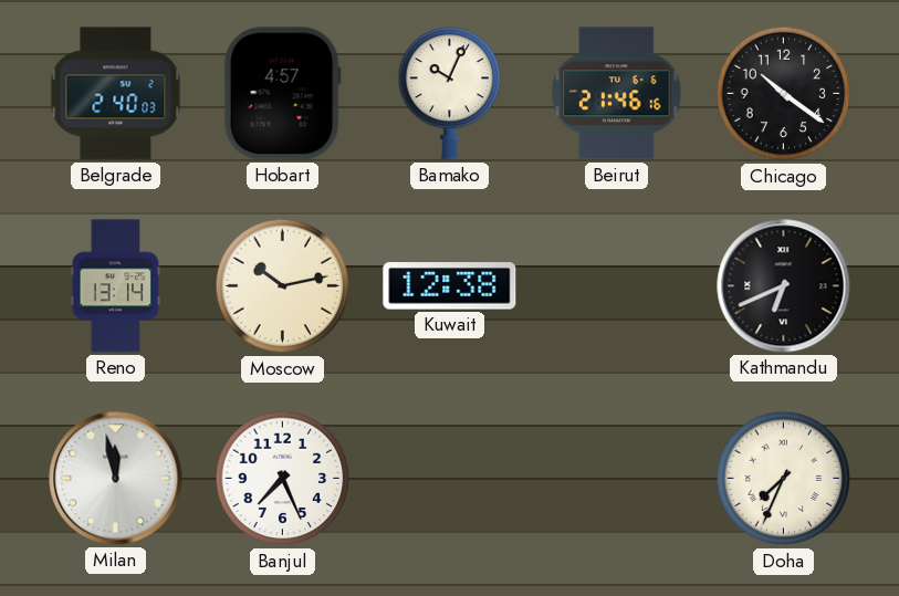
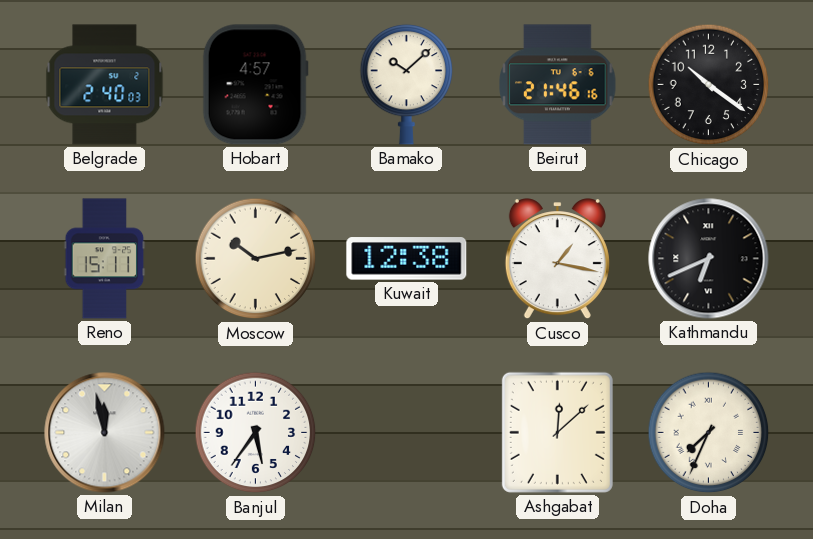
Bamako: 10:04 -> 10:08
Reno: 13:14 -> 15:11
Cusco: none -> 1:17
Banjul: 7:26 -> 5:36
Ashgabat: none -> 12:08
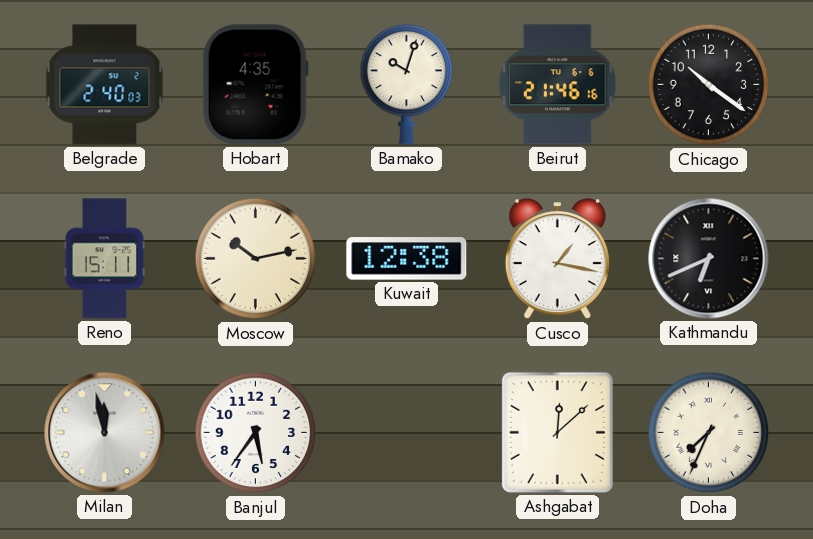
Hobart: 4:57 -> 4:35
Bamako: 10:08 -> 10:03
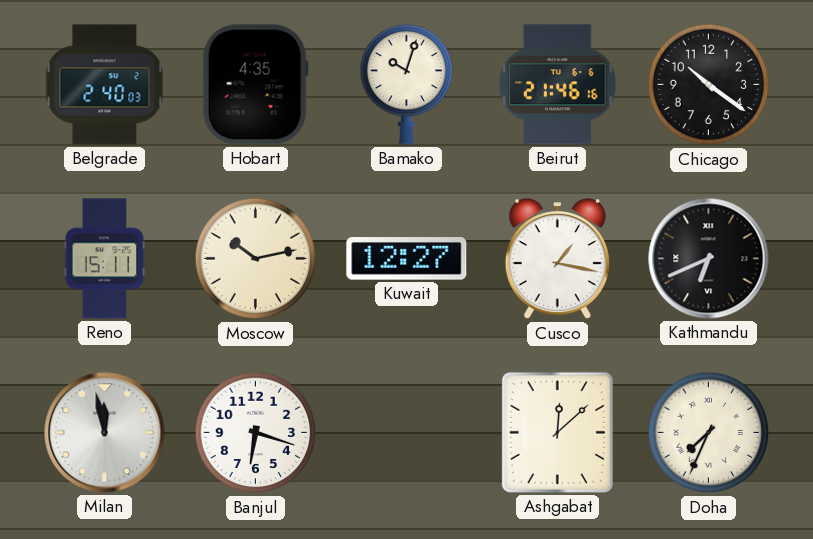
Kuwait: 12:38 -> 12:27
Banjul: 5:36 -> 6:18
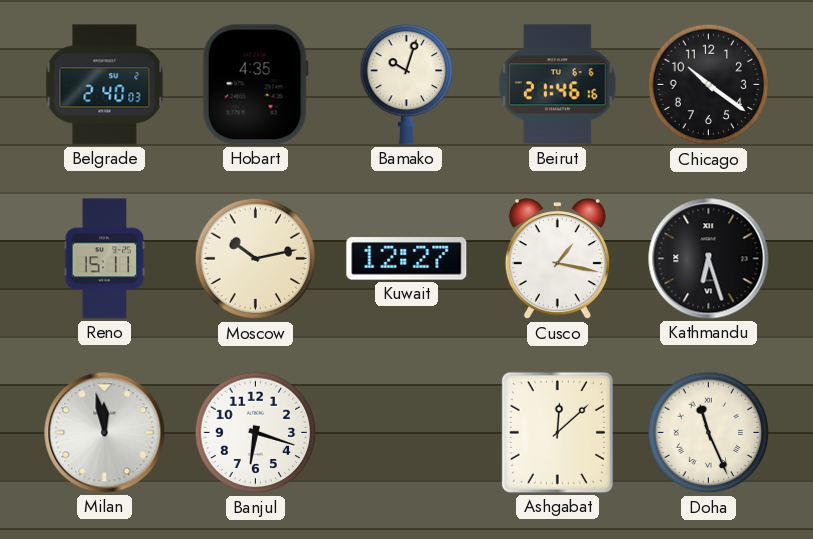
Kathmandu: 6:41 -> 6:27
Doha: 7:34 -> 11:26
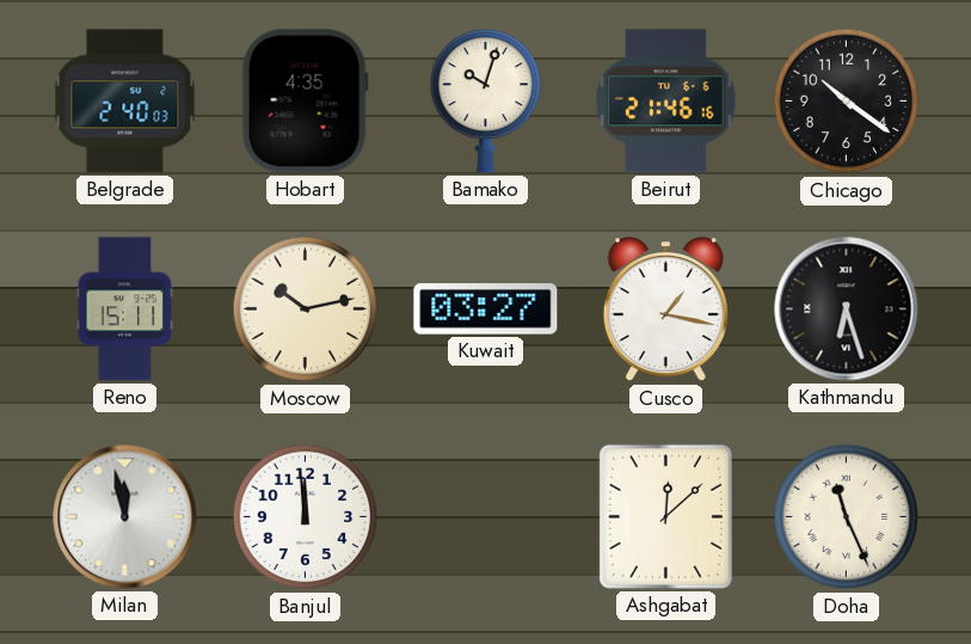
Kuwait: 12:27 -> 03:27
Banjul: 6:18 -> 11:59
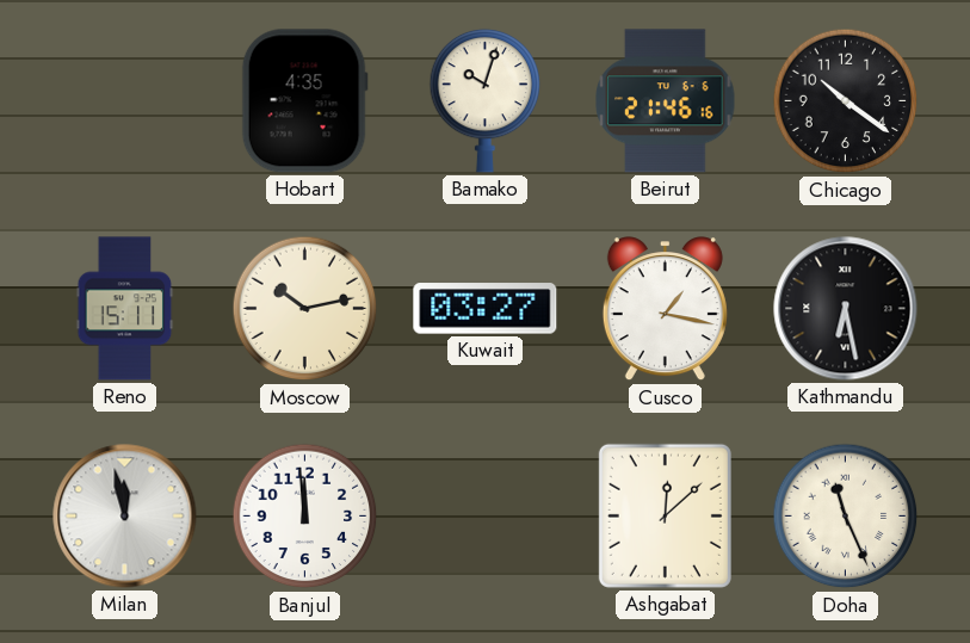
Belgrade: 2:40 -> none
Kathmandu: 6:27 -> 6:28
